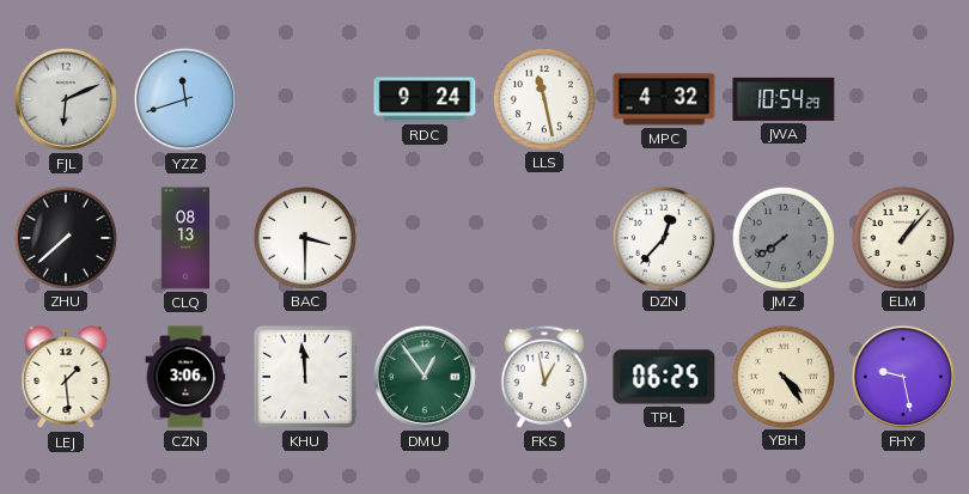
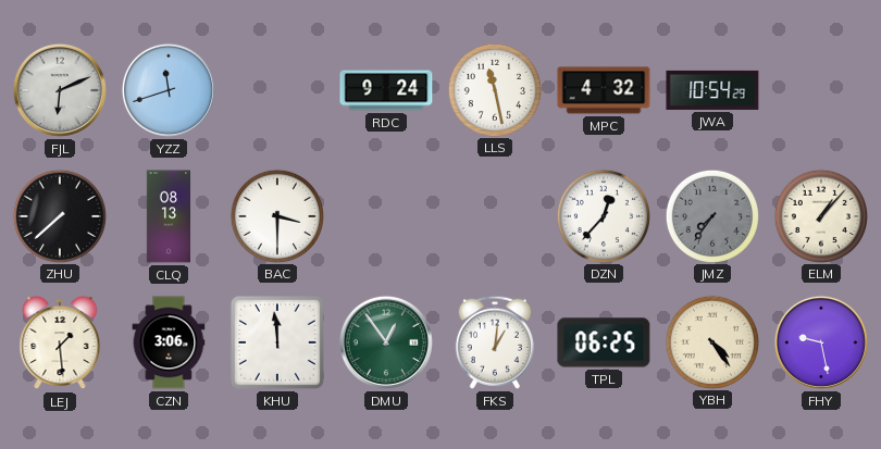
JMZ: 7:39 -> 7:36
FKS: 12:58 -> 1:01
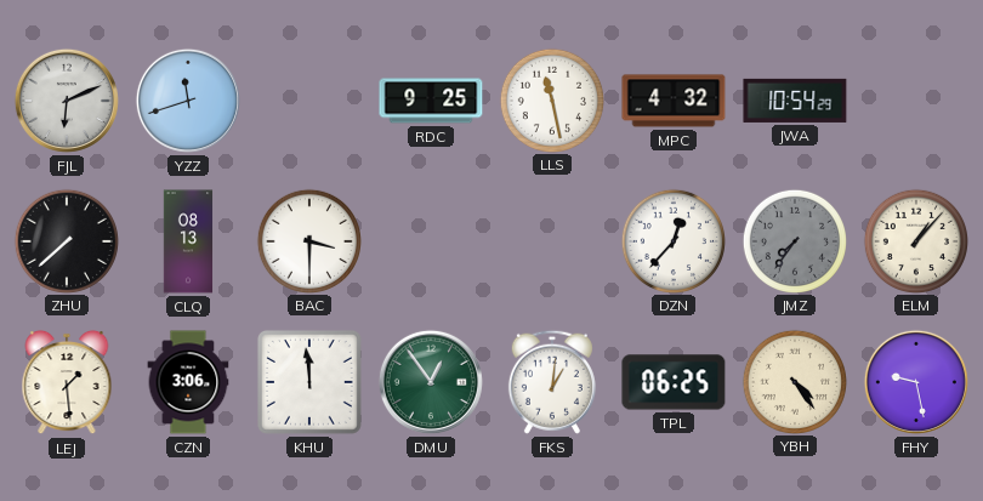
RDC: 9:24 -> 9:25
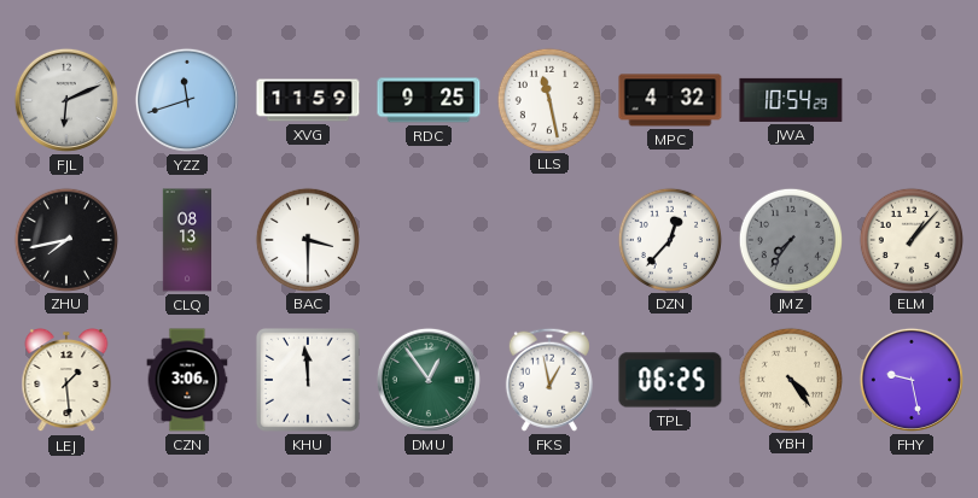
XVG: none -> 11:59
ZHU: 7:38 -> 7:43
FKS: 1:01 -> 12:58
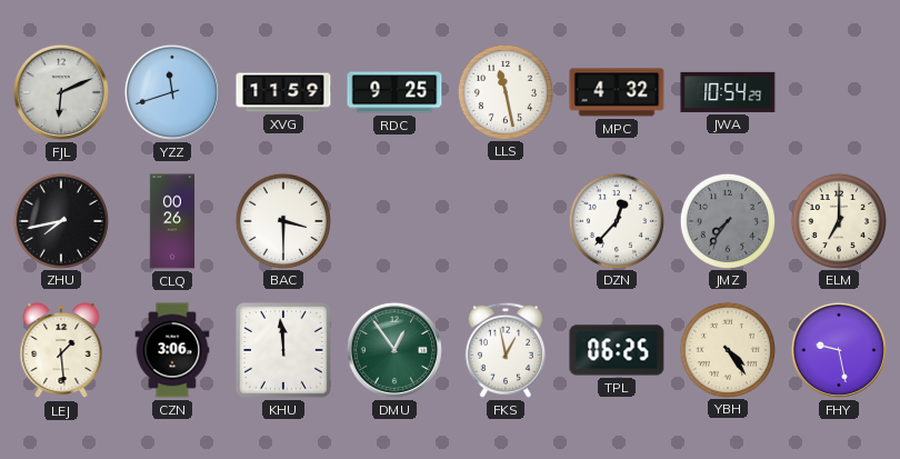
CLQ: 08:13 -> 00:26
ELM: 1:07 -> 7:00
